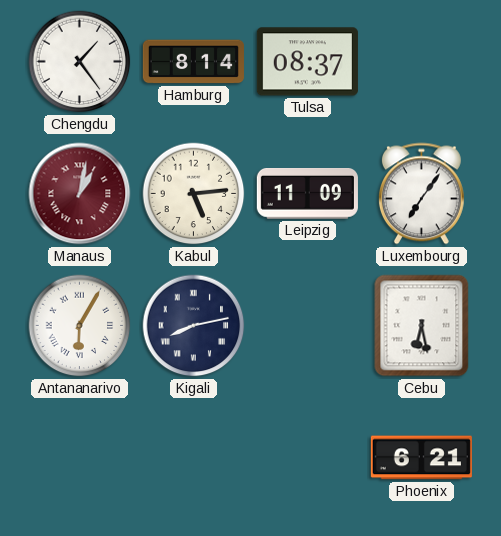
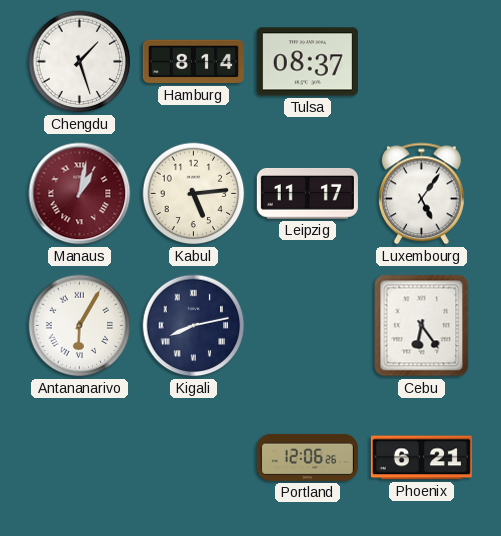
Chengdu: 1:24 -> 1:27
Leipzig: 11:09 -> 11:17
Luxembourg: 7:06 -> 5:06
Cebu: 6:28 -> 6:24
Portland: none -> 12:06
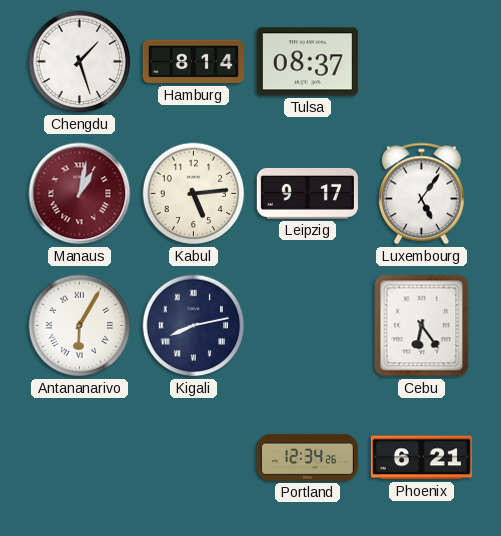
Leipzig: 11:17 -> 9:17
Portland: 12:06 -> 12:34
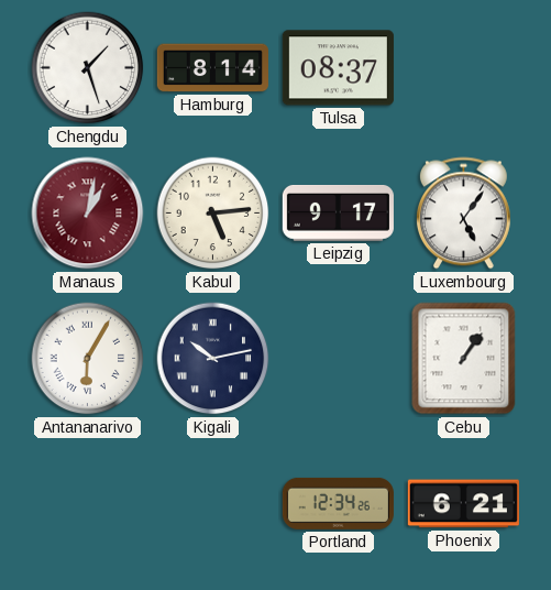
Kigali: 8:13 -> 10:13
Cebu: 6:24 -> 1:06
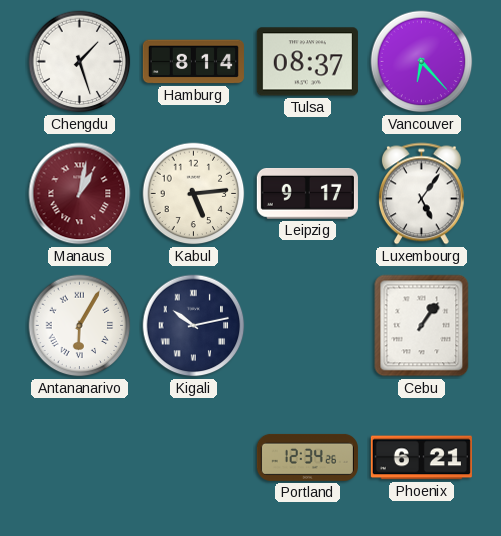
Vancouver: none -> 6:23
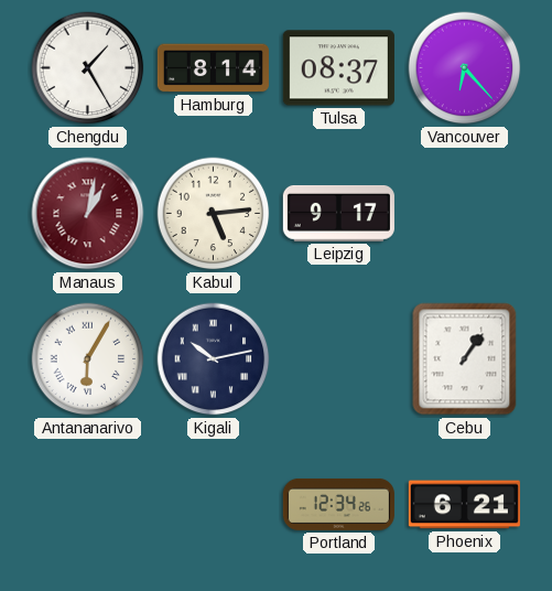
Chengdu: 1:27 -> 1:25
Luxembourg: 5:06 -> none
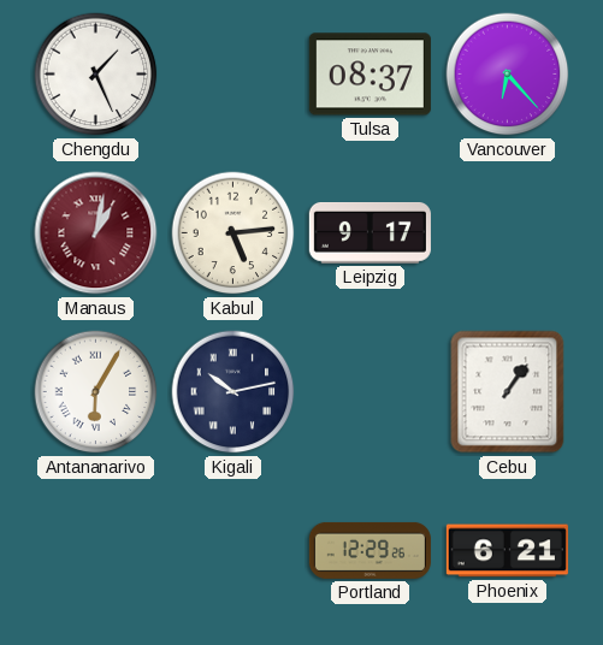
Chengdu: 1:25 -> 1:26
Hamburg: 8:14 -> none
Portland: 12:34 -> 12:29
